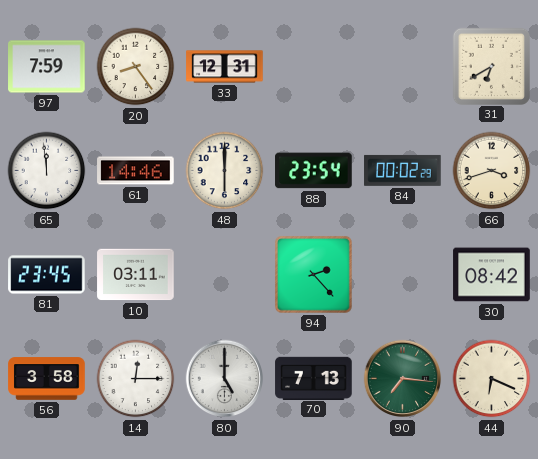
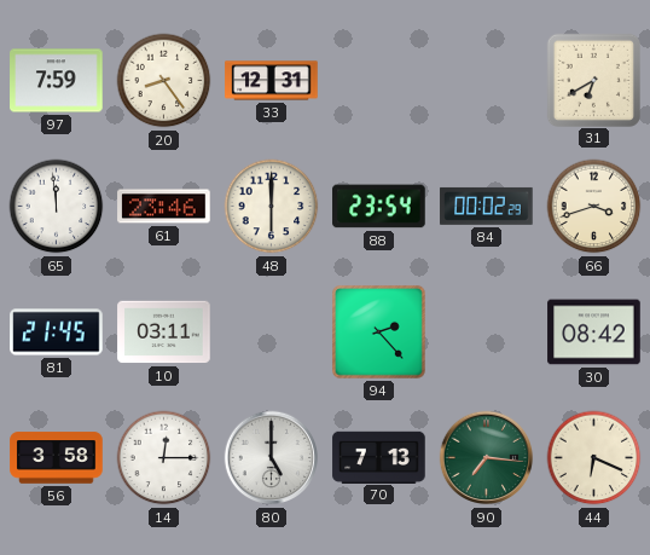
61: 14:46 -> 23:46
81: 23:45 -> 21:45
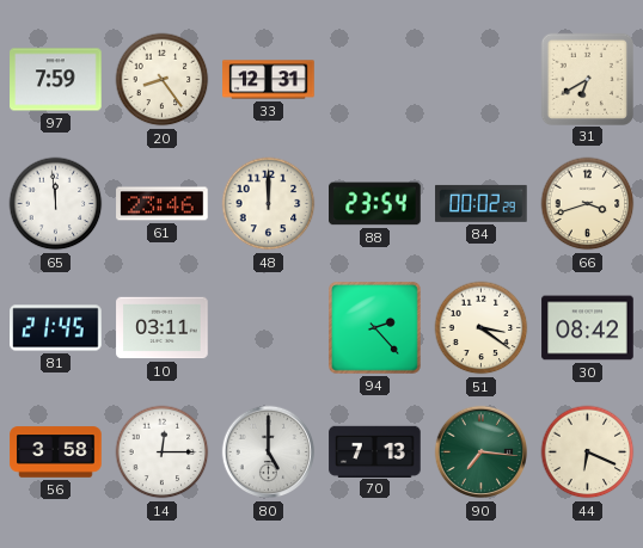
48: 6:00 -> 12:00
51: none -> 3:21
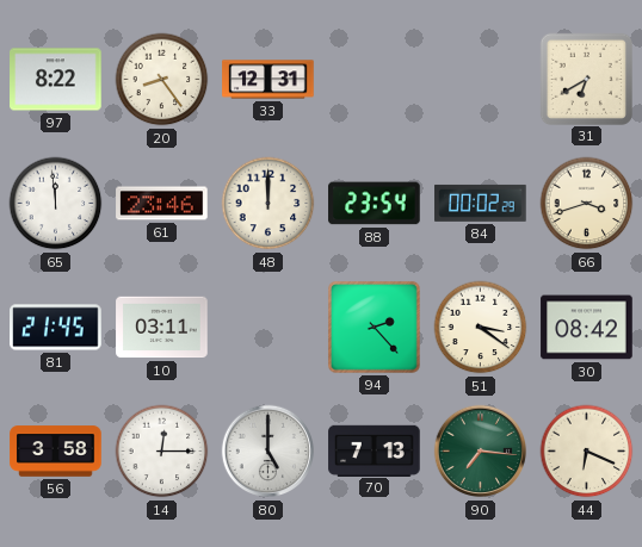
97: 7:59 -> 8:22
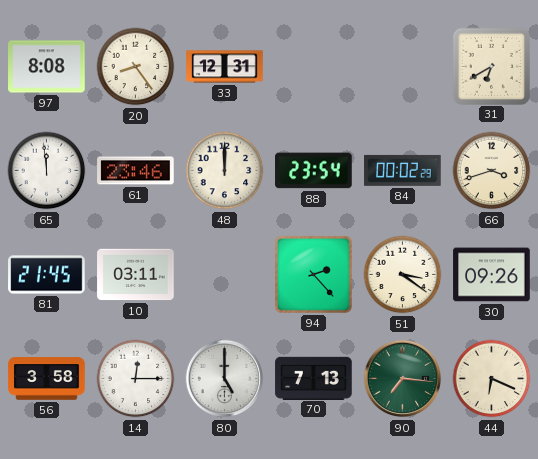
97: 8:22 -> 8:08
30: 08:42 -> 09:26
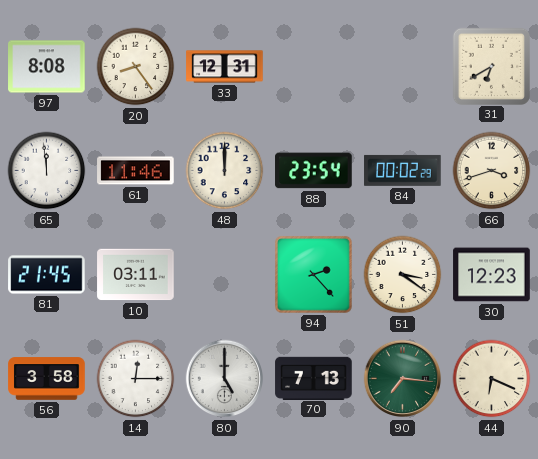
61: 23:46 -> 11:46
30: 09:26 -> 12:23
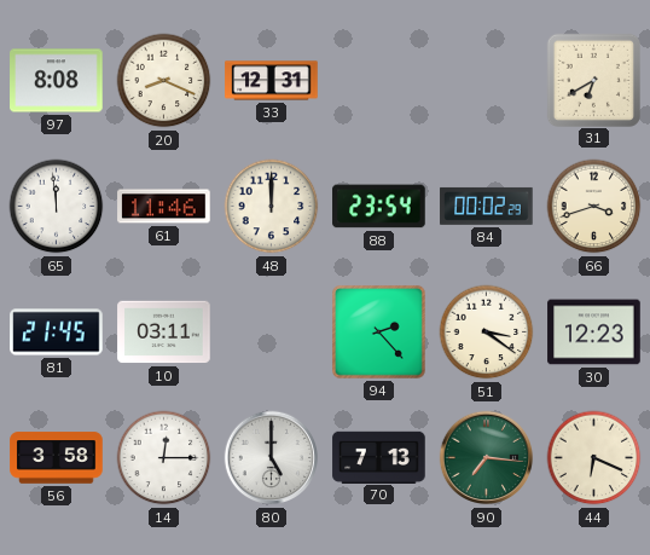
20: 8:24 -> 8:19
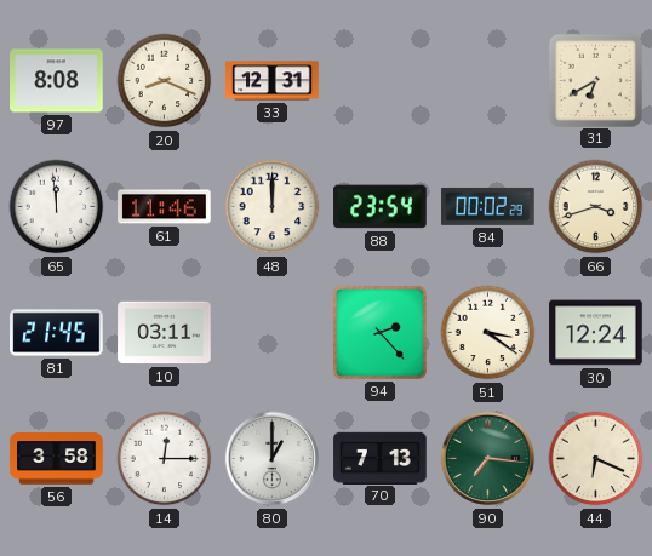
30: 12:23 -> 12:24
80: 5:00 -> 1:00
